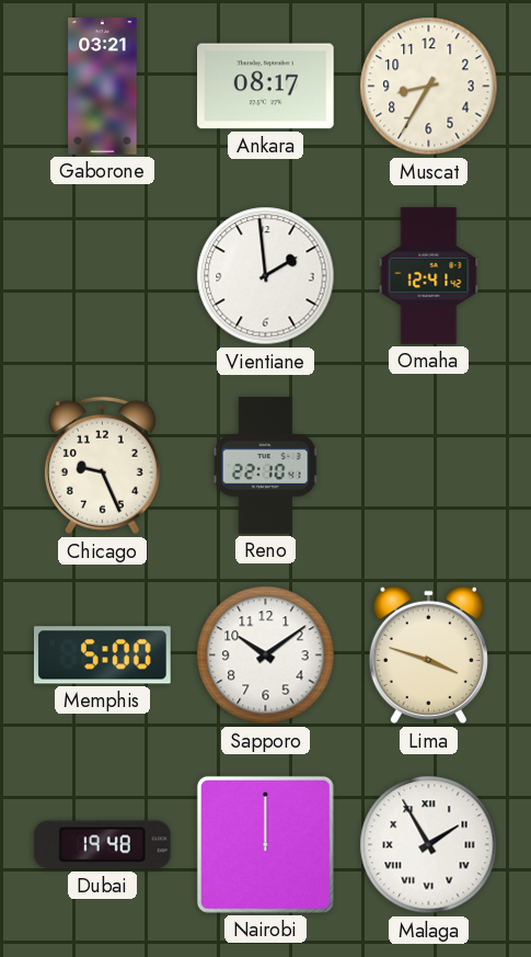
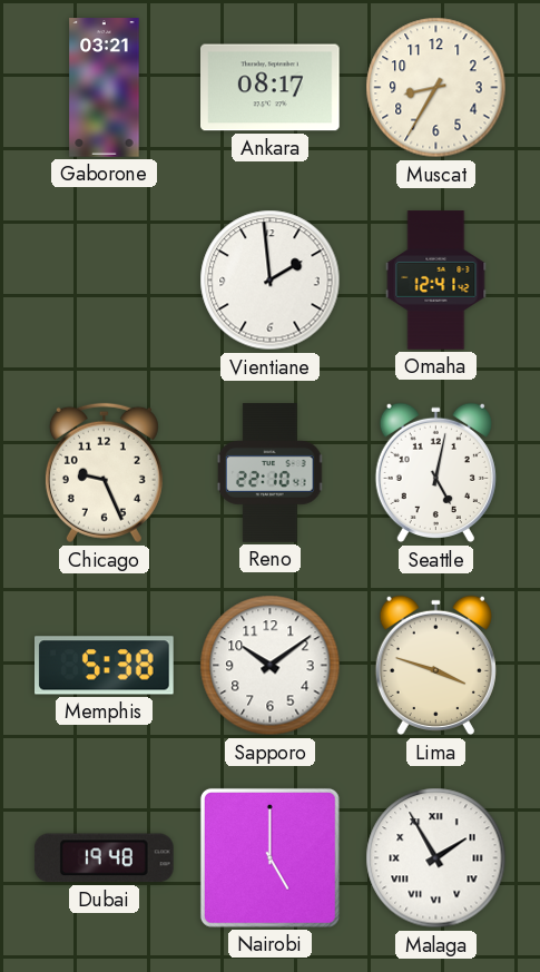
Seattle: none -> 5:02
Memphis: 5:00 -> 5:38
Nairobi: 12:00 -> 5:00
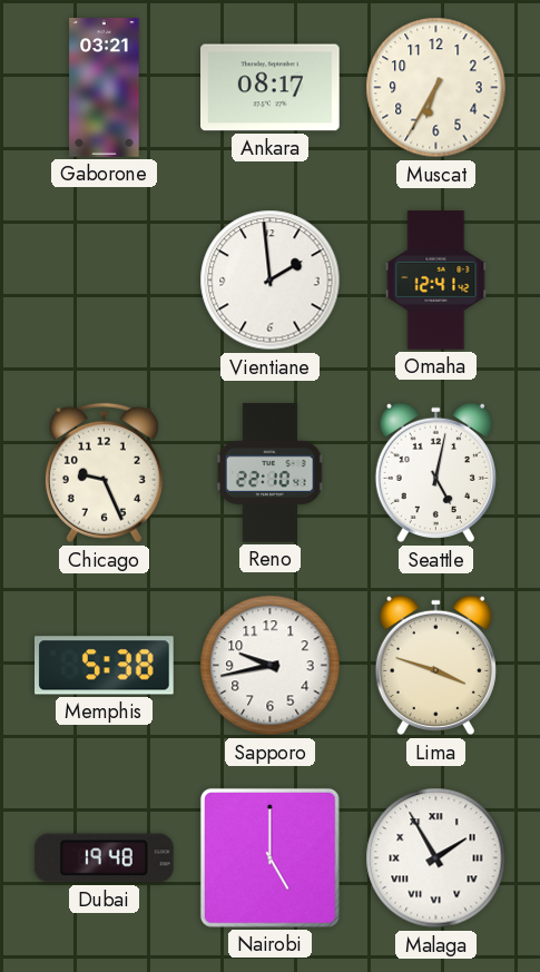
Muscat: 8:35 -> 6:35
Sapporo: 10:09 -> 9:43
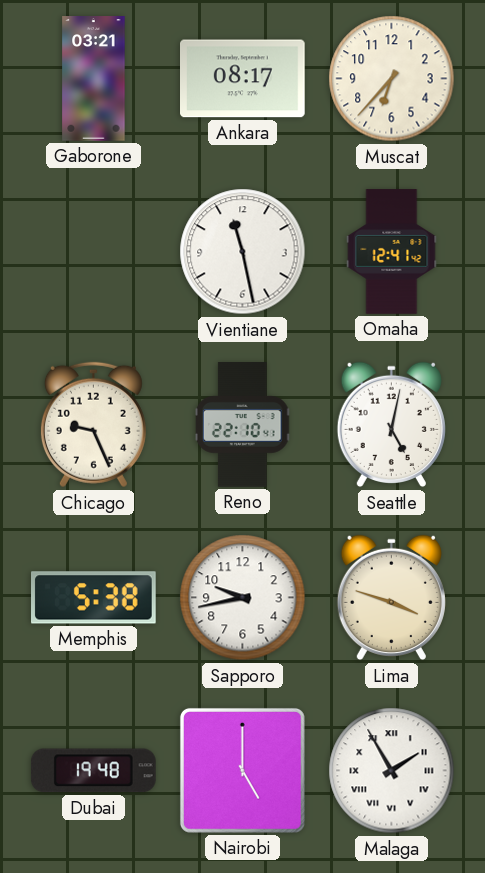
Muscat: 6:35 -> 6:37
Vientiane: 1:59 -> 11:28
